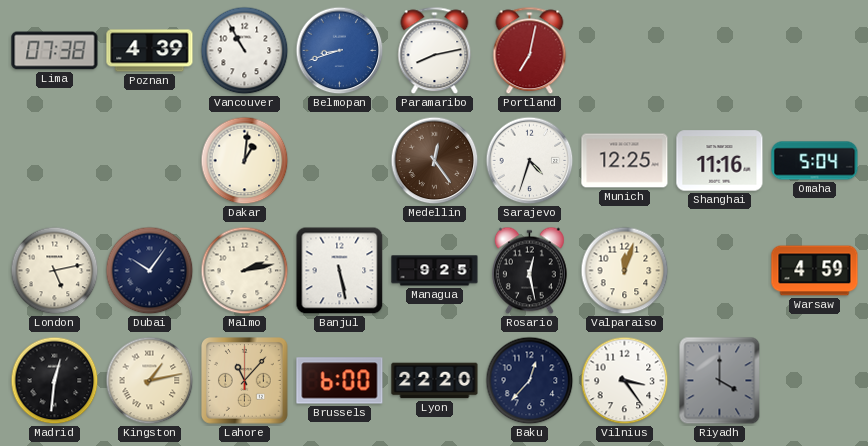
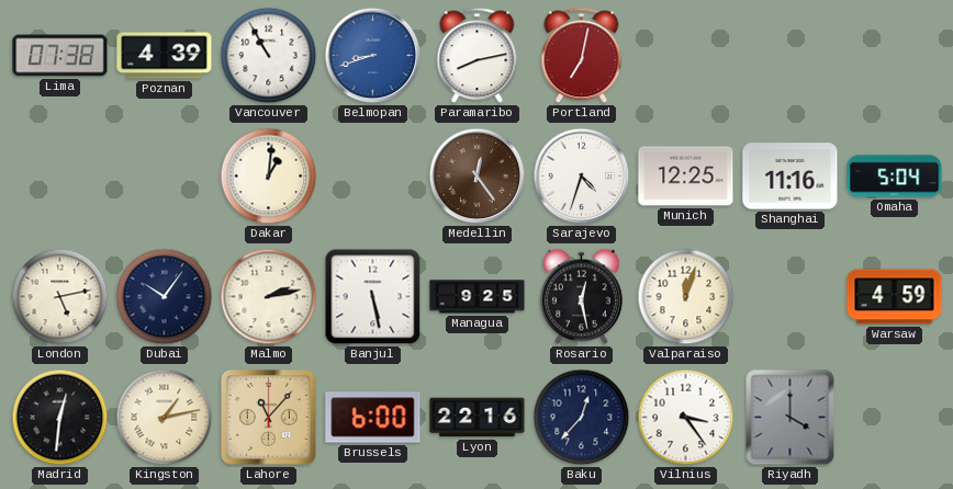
Lyon: 22:20 -> 22:16
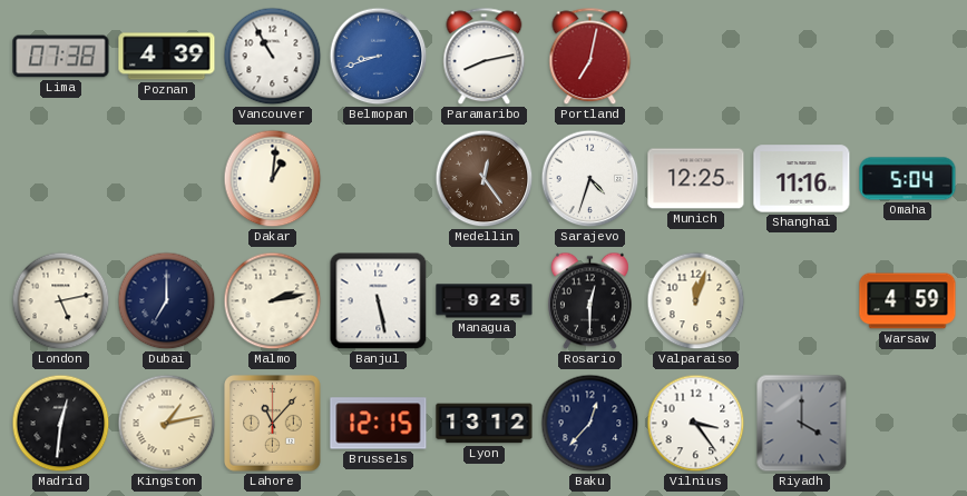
Dubai: 10:06 -> 7:00
Rosario: 12:28 -> 12:30
Brussels: 6:00 -> 12:15
Lyon: 22:16 -> 13:12
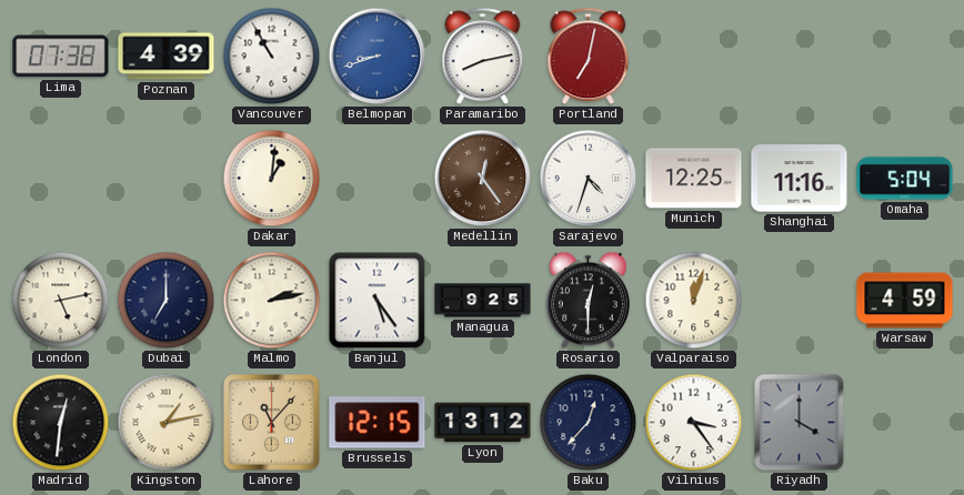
Banjul: 5:28 -> 5:24
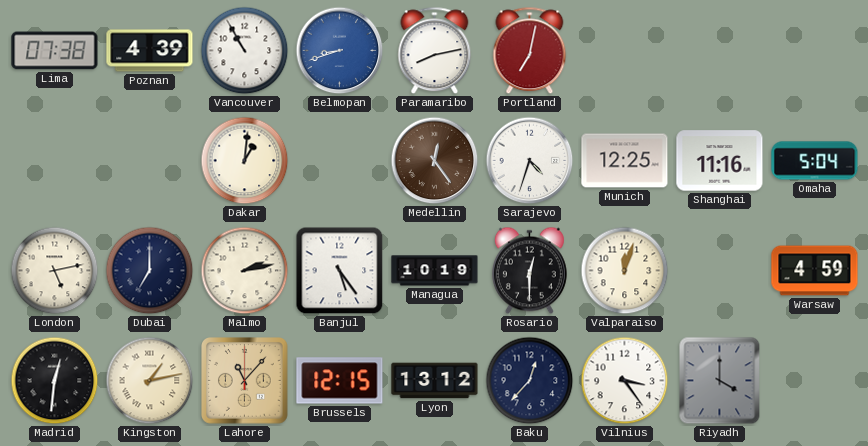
Managua: 9:25 -> 10:19
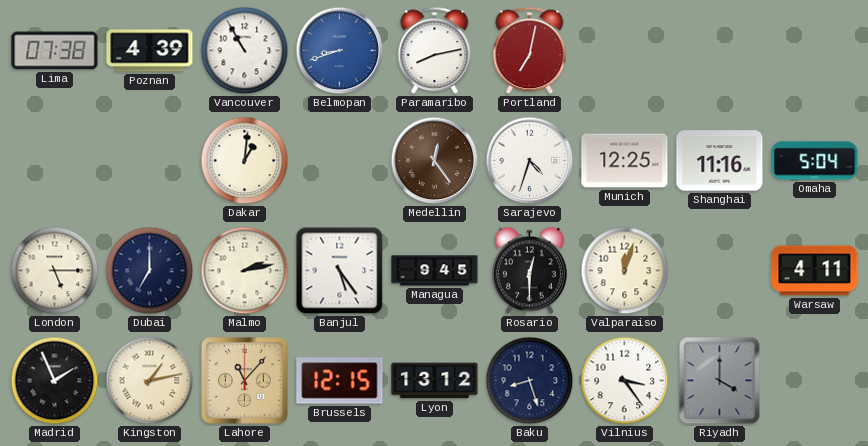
London: 5:13 -> 5:15
Managua: 10:19 -> 9:45
Warsaw: 4:59 -> 4:11
Madrid: 12:31 -> 1:56
Baku: 12:37 -> 8:27
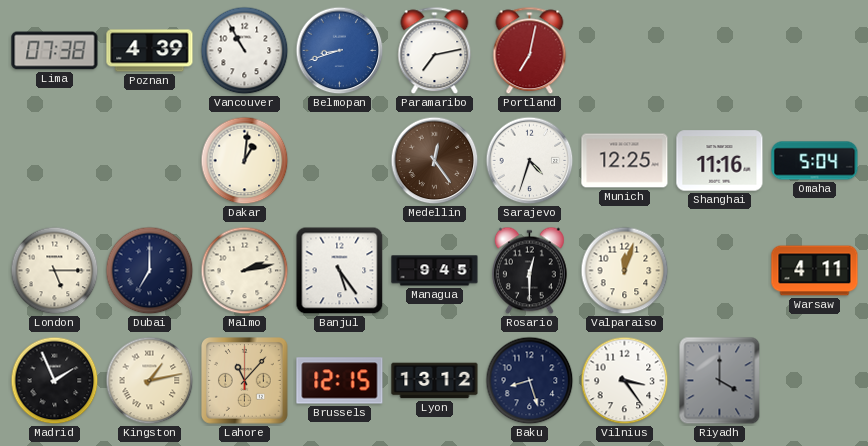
Paramaribo: 8:13 -> 7:13
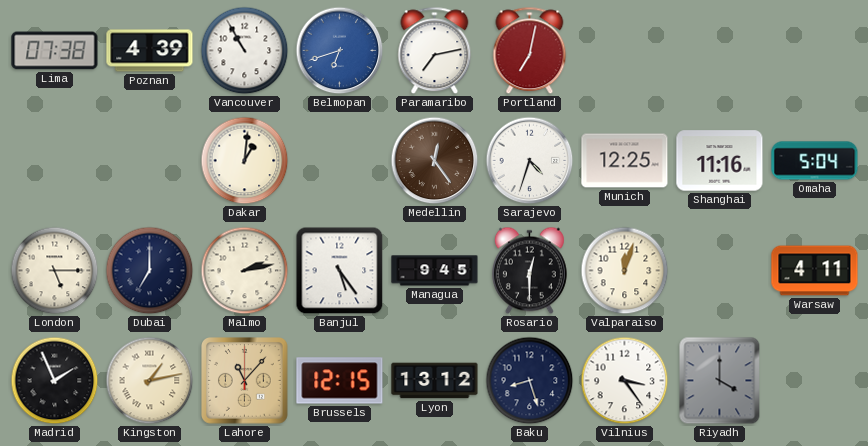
Belmopan: 8:42 -> 6:42
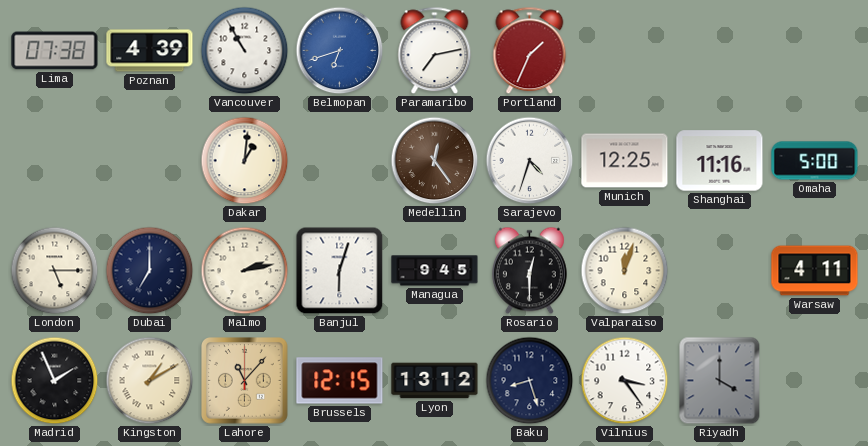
Portland: 7:02 -> 1:34
Omaha: 5:04 -> 5:00
Banjul: 5:24 -> 6:03
Kingston: 1:13 -> 1:10
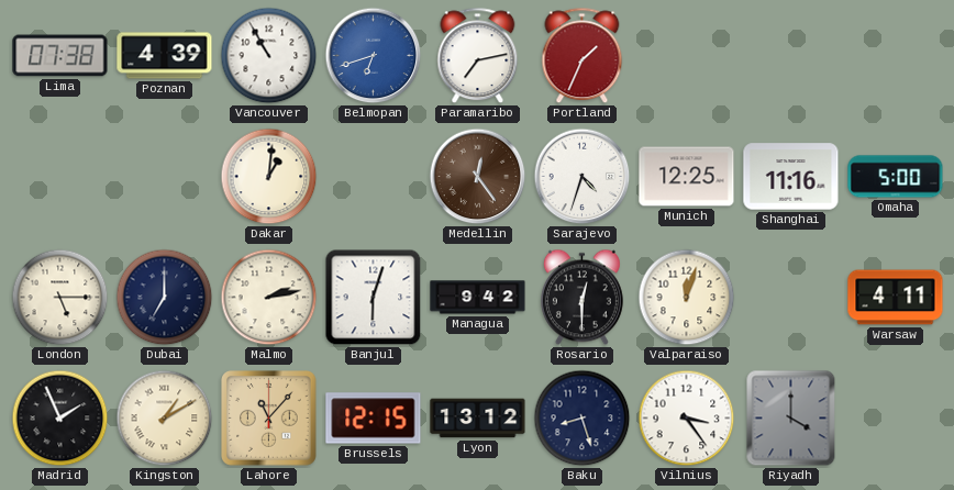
Managua: 9:45 -> 9:42
